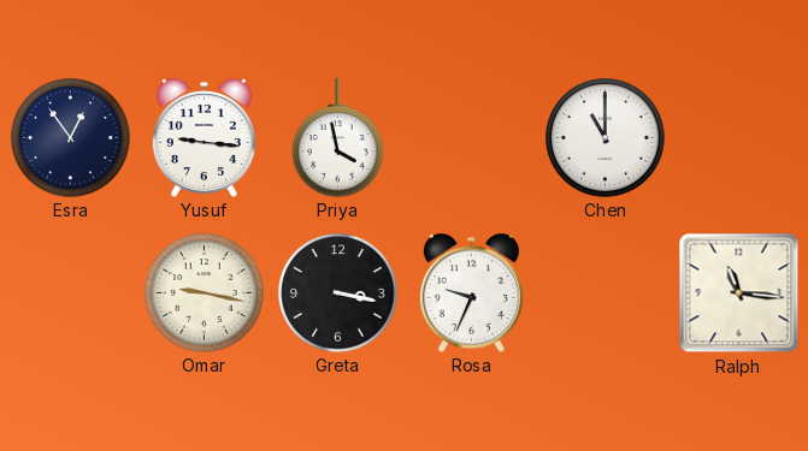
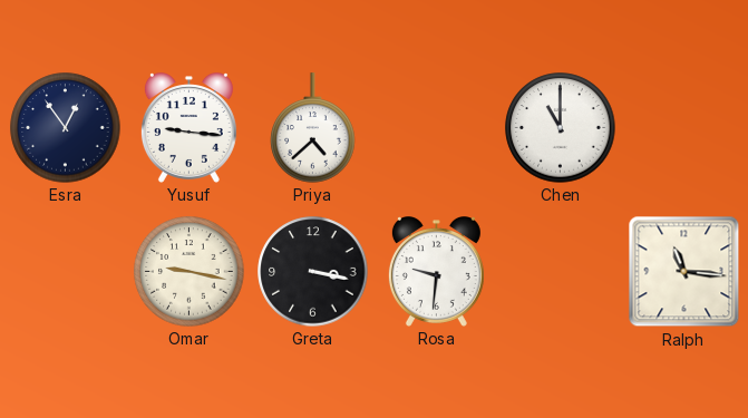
Priya: 3:58 -> 4:38
Rosa: 9:34 -> 9:31
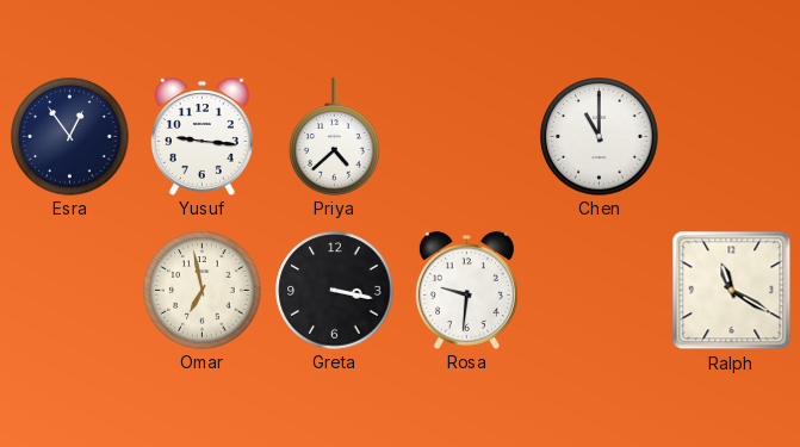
Omar: 9:17 -> 6:58
Ralph: 11:16 -> 11:20
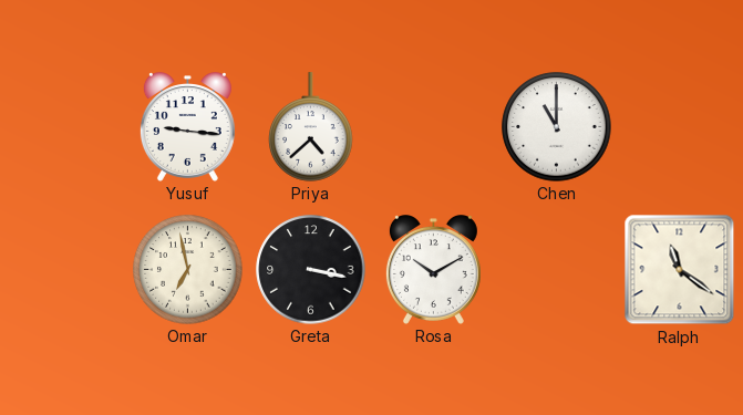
Esra: 12:54 -> none
Rosa: 9:31 -> 10:10
Ralph: 11:20 -> 11:21
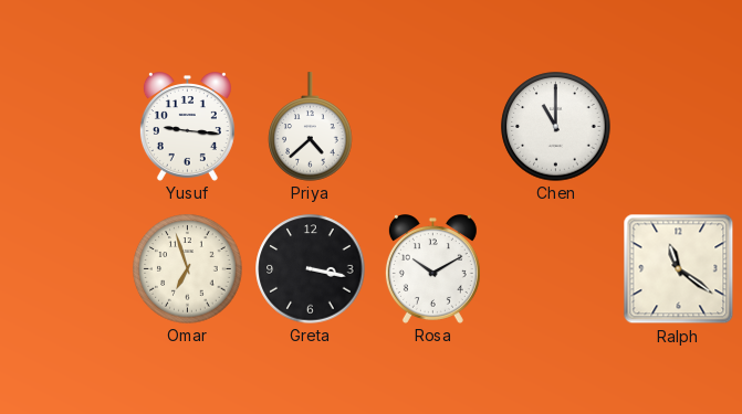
Omar: 6:58 -> 6:57
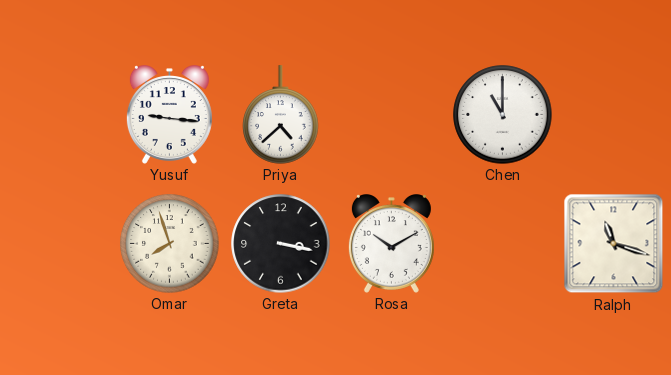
Omar: 6:57 -> 7:57
Ralph: 11:21 -> 11:18
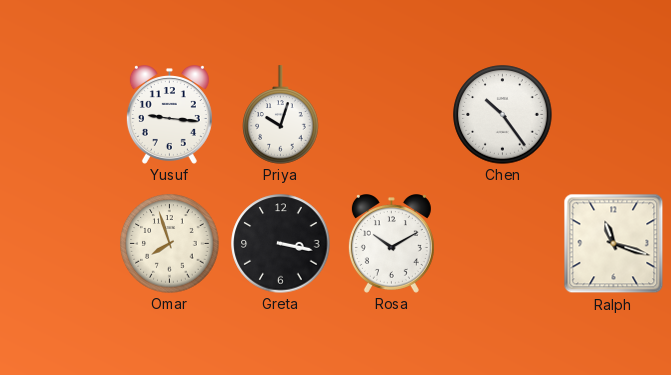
Priya: 4:38 -> 10:03
Chen: 11:00 -> 10:24
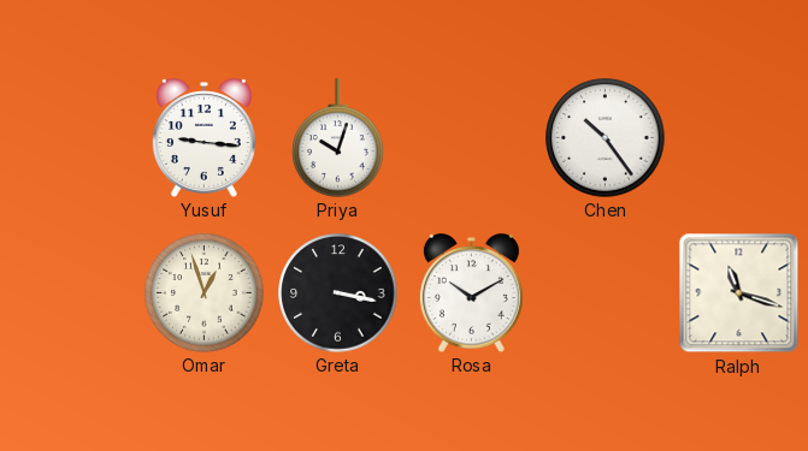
Omar: 7:57 -> 12:57
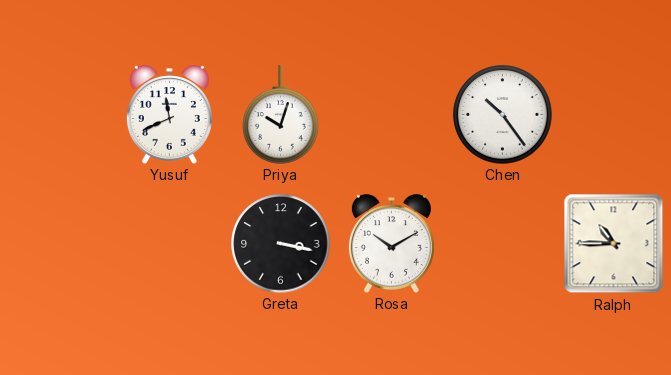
Yusuf: 9:16 -> 11:41
Omar: 12:57 -> none
Ralph: 11:18 -> 10:45
